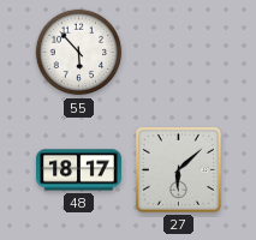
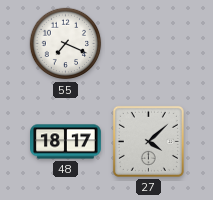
55: 5:53 -> 7:19
27: 6:08 -> 4:08
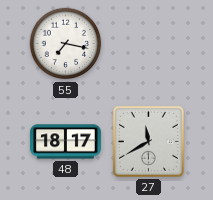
55: 7:19 -> 7:17
27: 4:08 -> 11:40
